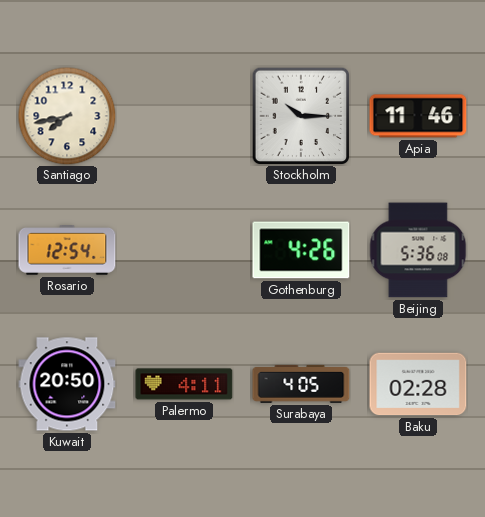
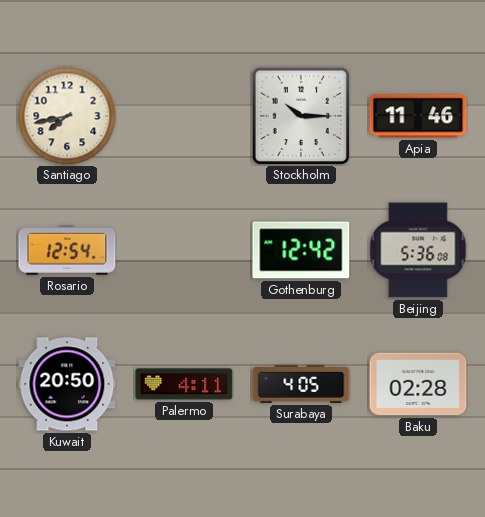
Gothenburg: 4:26 -> 12:42
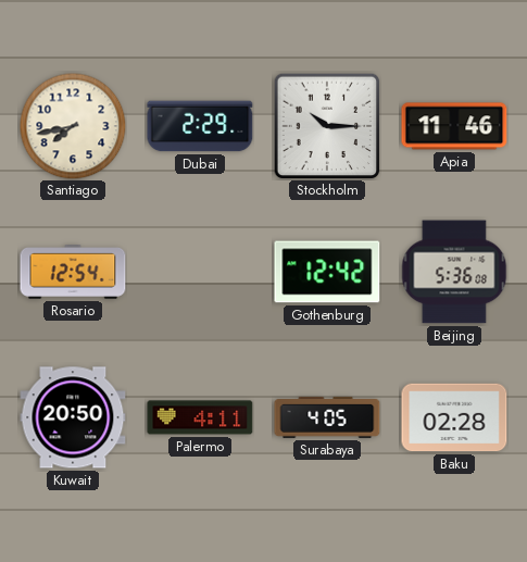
Dubai: none -> 2:29
